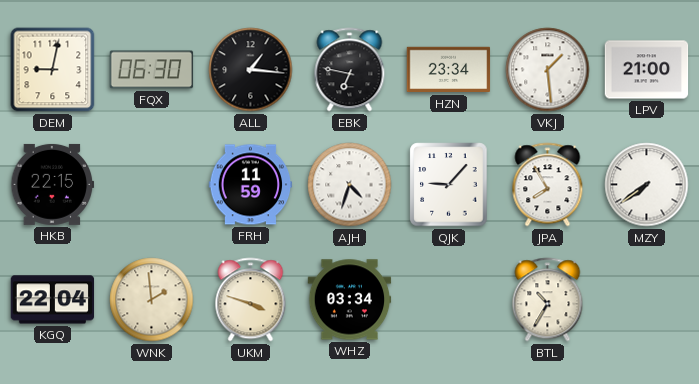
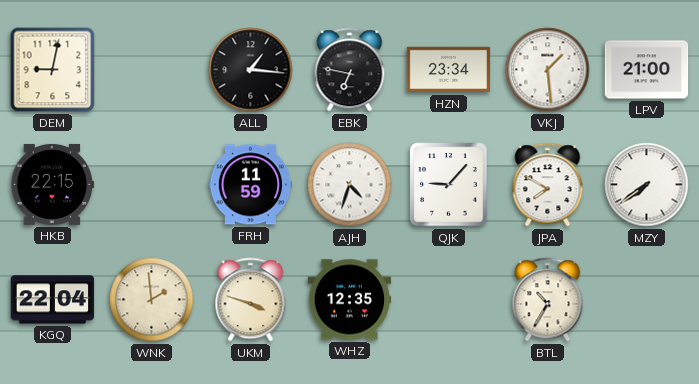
FQX: 06:30 -> none
JPA: 7:55 -> 7:50
WHZ: 03:34 -> 12:35
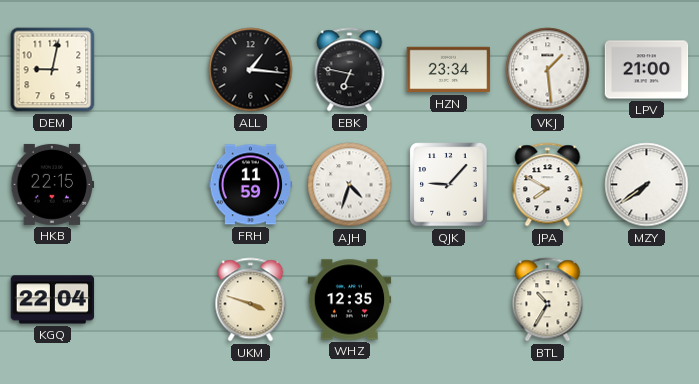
WNK: 1:59 -> none
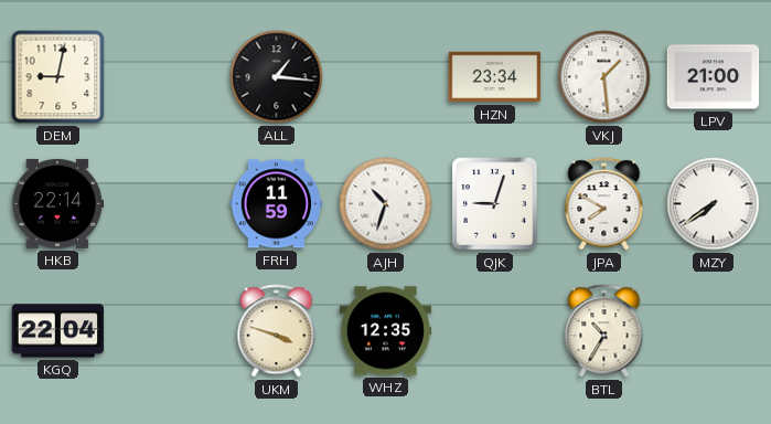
EBK: 6:47 -> none
HKB: 22:15 -> 22:14
AJH: 4:33 -> 10:33
QJK: 9:07 -> 9:03
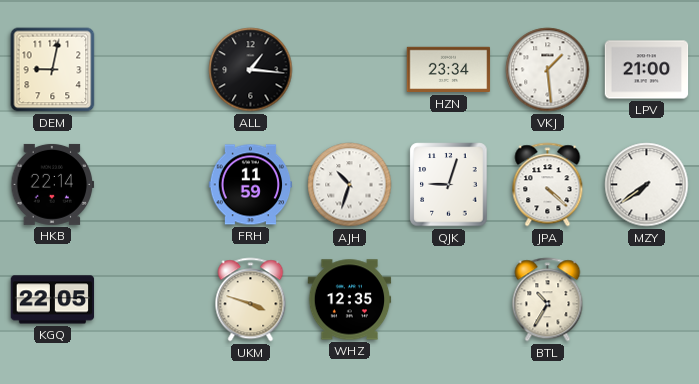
JPA: 7:50 -> 4:22
KGQ: 22:04 -> 22:05
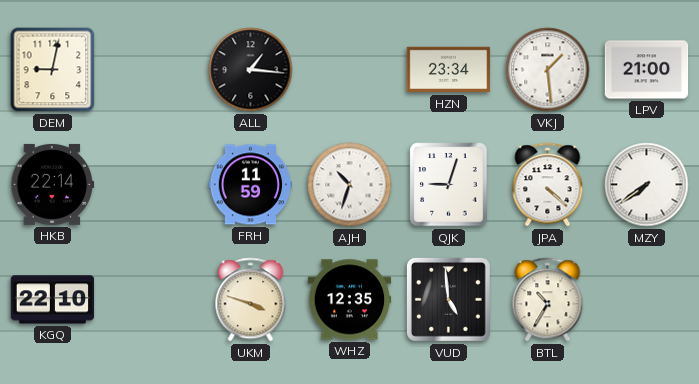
KGQ: 22:05 -> 22:10
VUD: none -> 4:59
